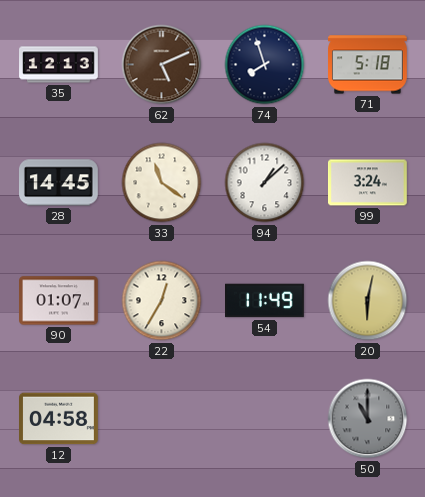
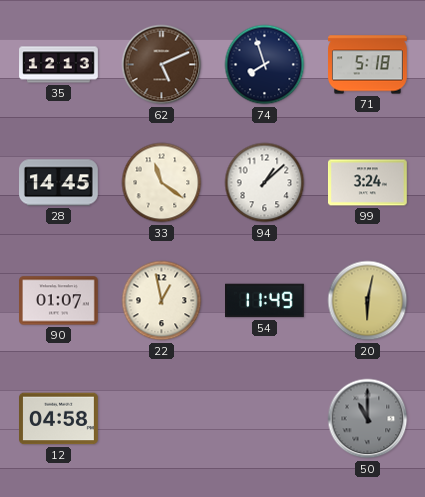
22: 12:35 -> 12:58
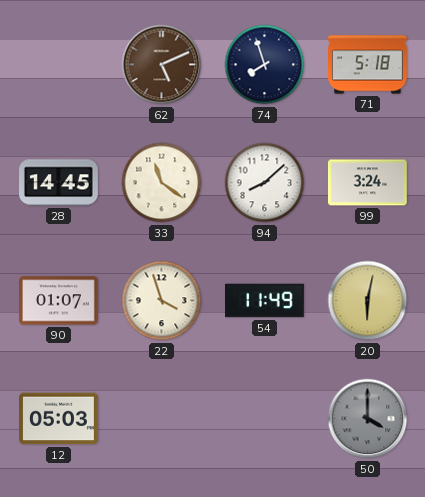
35: 12:13 -> none
94: 1:08 -> 8:08
22: 12:58 -> 3:57
12: 04:58 -> 05:03
50: 11:00 -> 4:00
